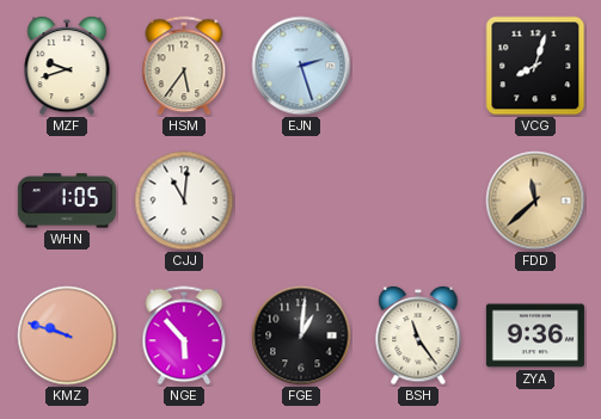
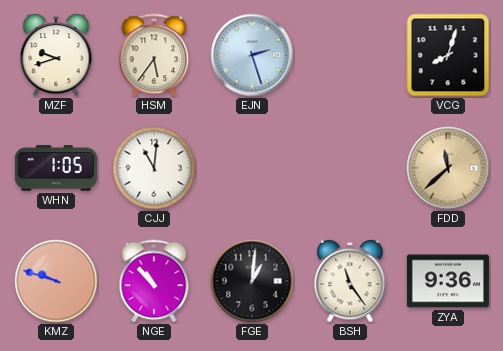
NGE: 5:53 -> 10:53
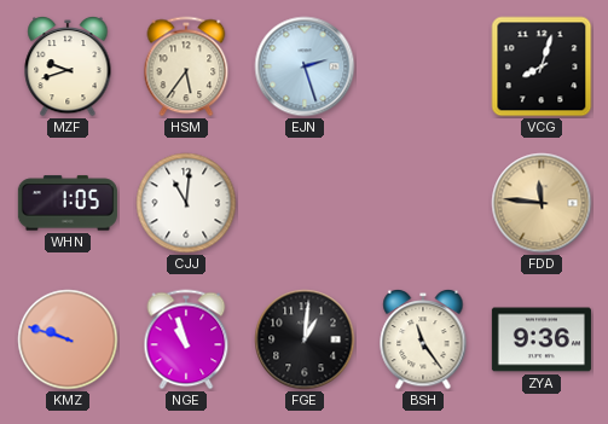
FDD: 11:38 -> 11:46
NGE: 10:53 -> 10:57
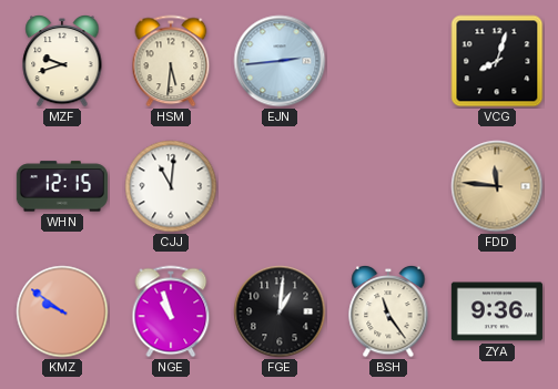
HSM: 5:36 -> 5:31
EJN: 2:27 -> 2:44
WHN: 1:05 -> 12:15
KMZ: 9:48 -> 9:51
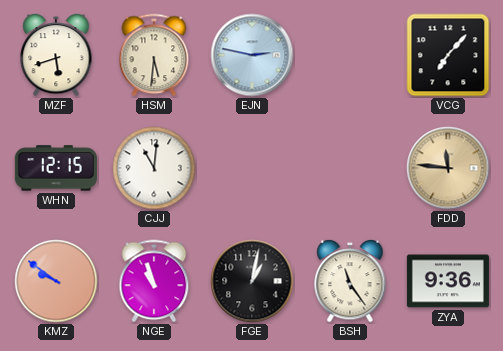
MZF: 9:42 -> 5:42
EJN: 2:44 -> 2:47
VCG: 8:03 -> 7:07
FGE: 1:01 -> 1:02
